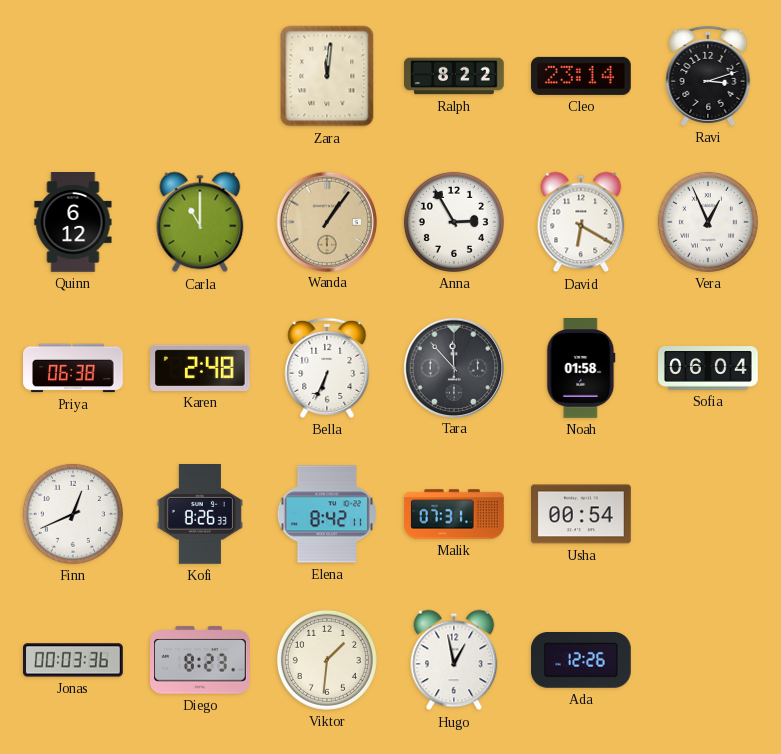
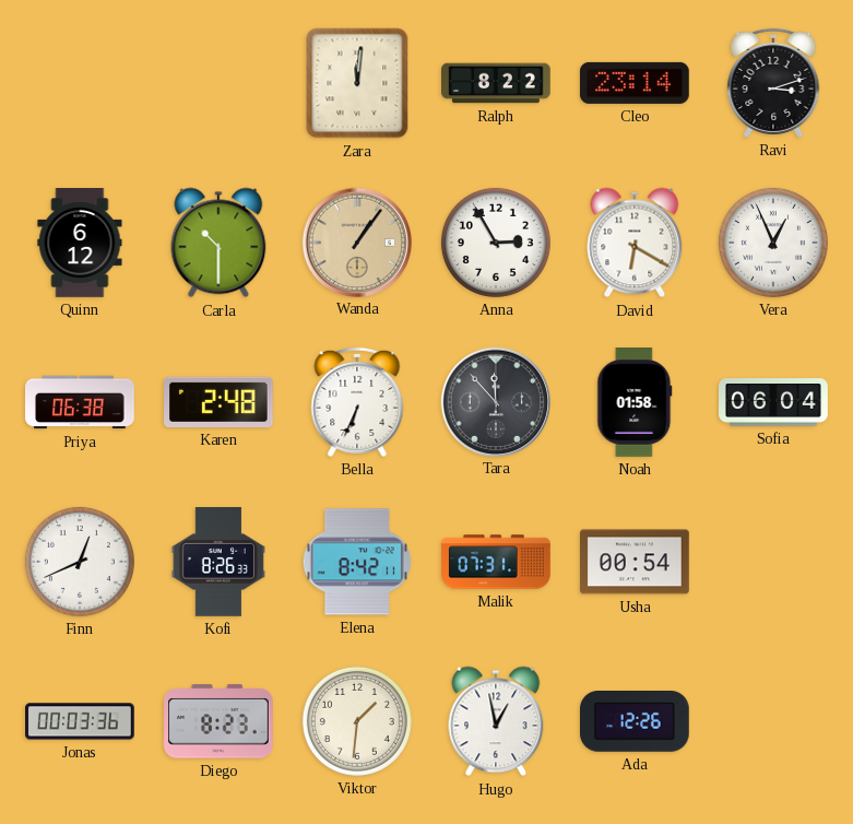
Carla: 11:00 -> 10:30
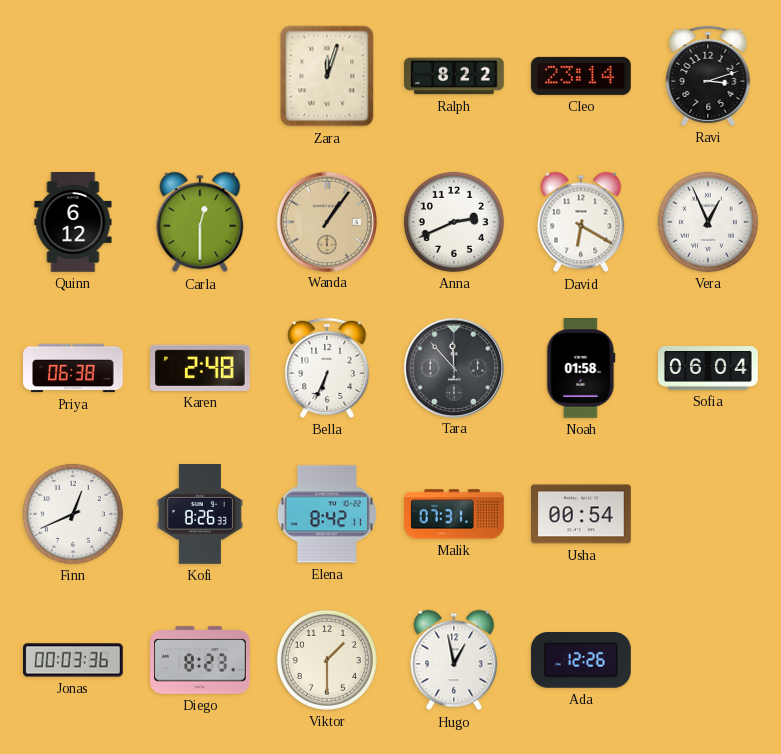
Zara: 12:01 -> 12:03
Carla: 10:30 -> 12:30
Anna: 2:55 -> 2:41
Viktor: 1:31 -> 1:30
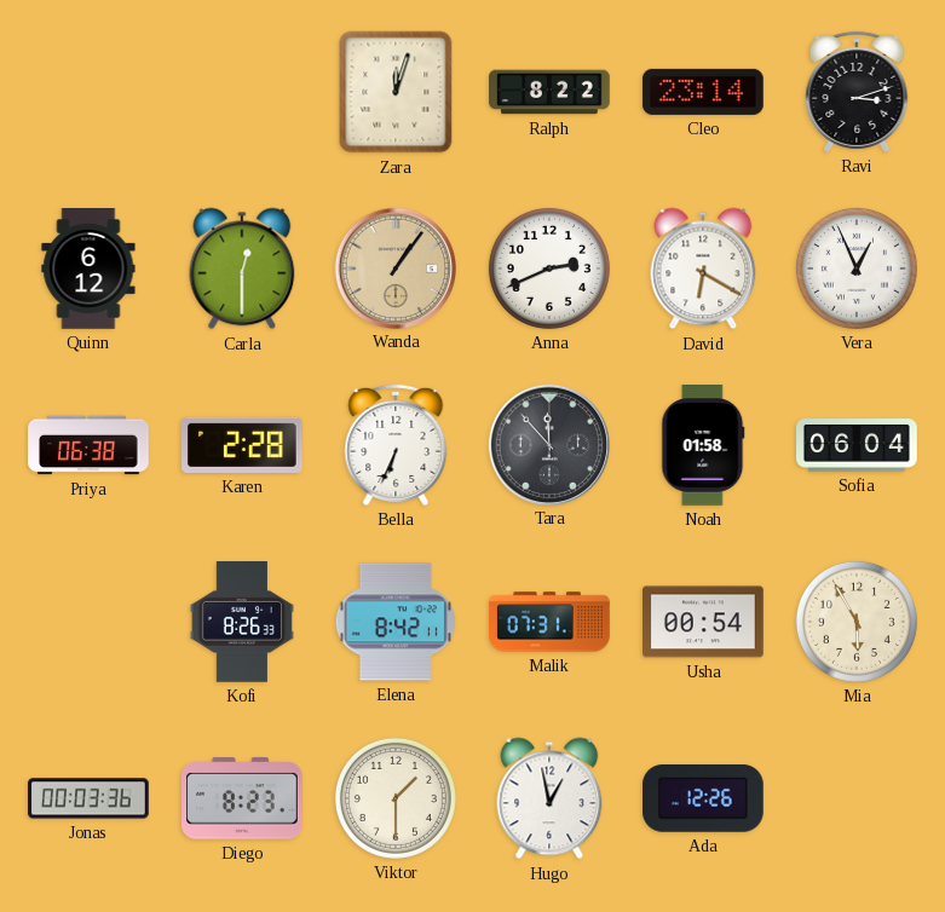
Karen: 2:48 -> 2:28
Finn: 12:41 -> none
Mia: none -> 5:55
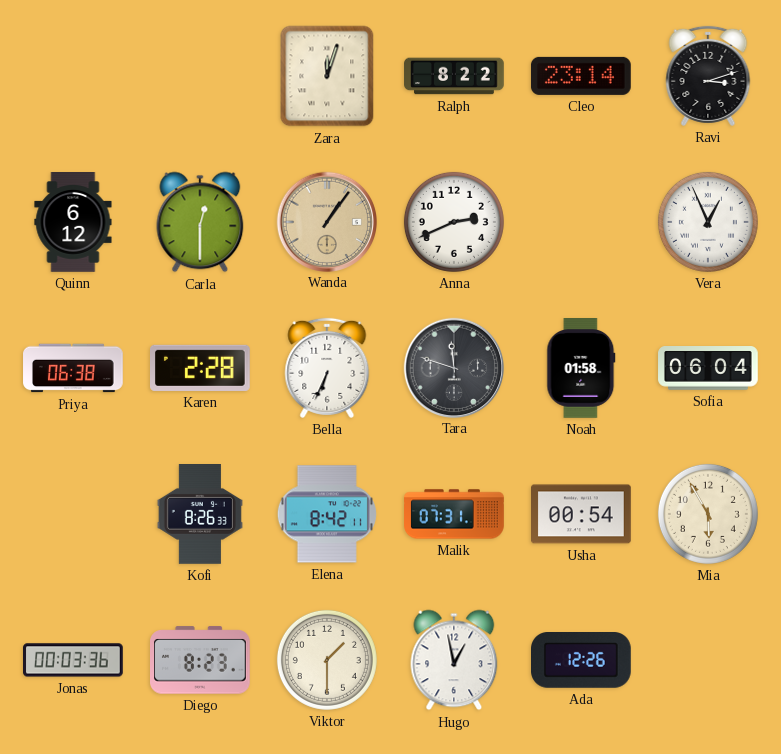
David: 6:20 -> none
Tara: 11:53 -> 11:48
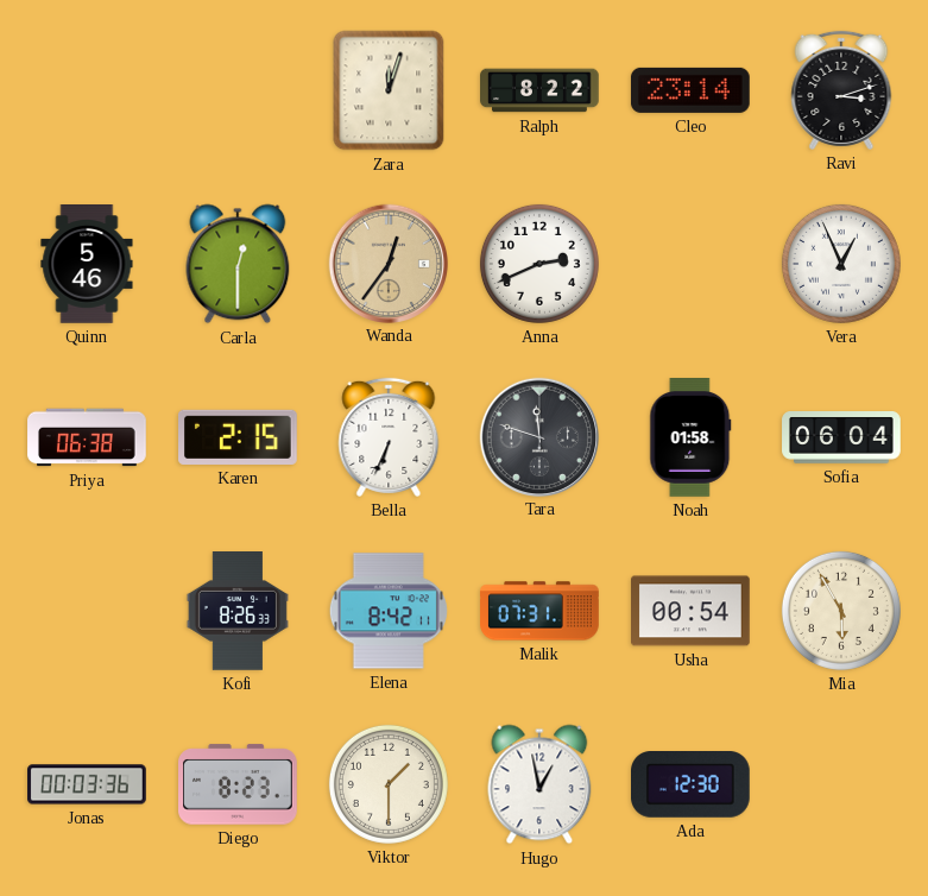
Quinn: 6:12 -> 5:46
Wanda: 1:06 -> 12:36
Karen: 2:28 -> 2:15
Ada: 12:26 -> 12:30
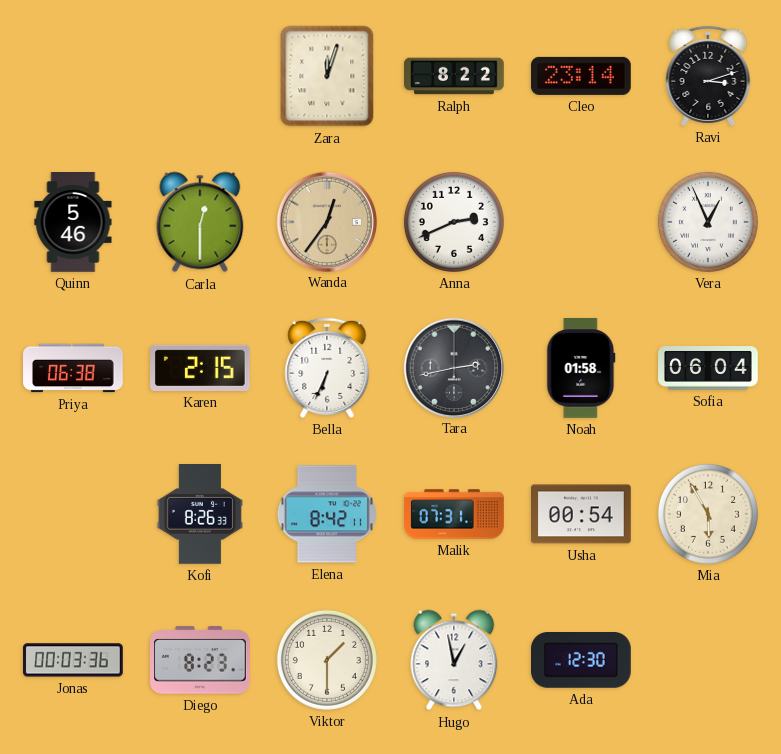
Tara: 11:48 -> 2:43
